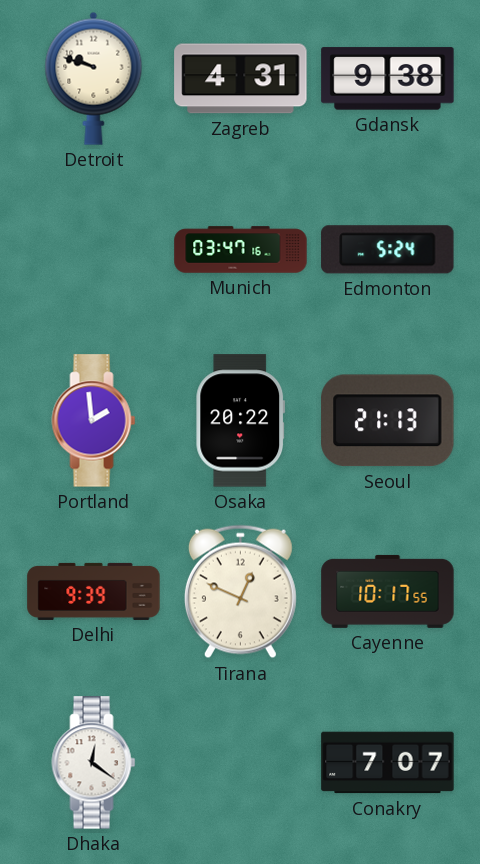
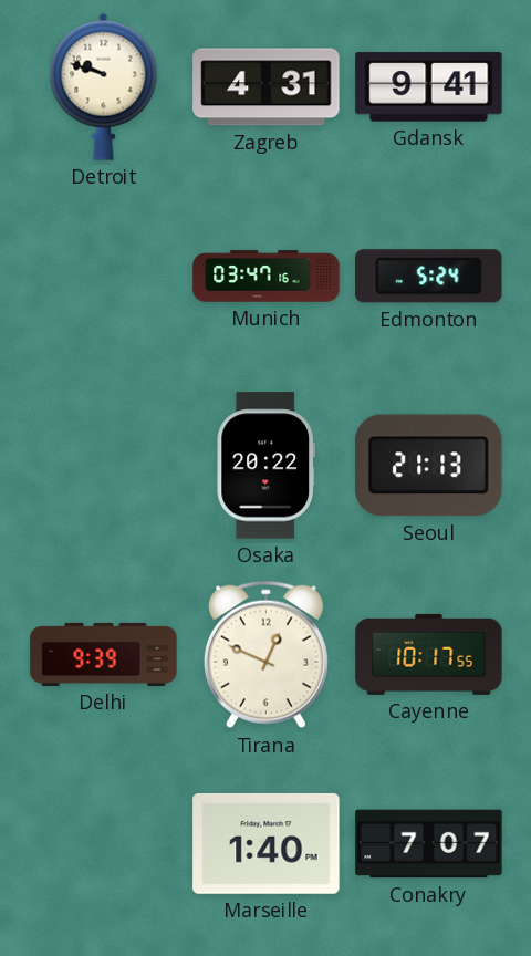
Gdansk: 9:38 -> 9:41
Portland: 1:59 -> none
Dhaka: 12:21 -> none
Marseille: none -> 1:40
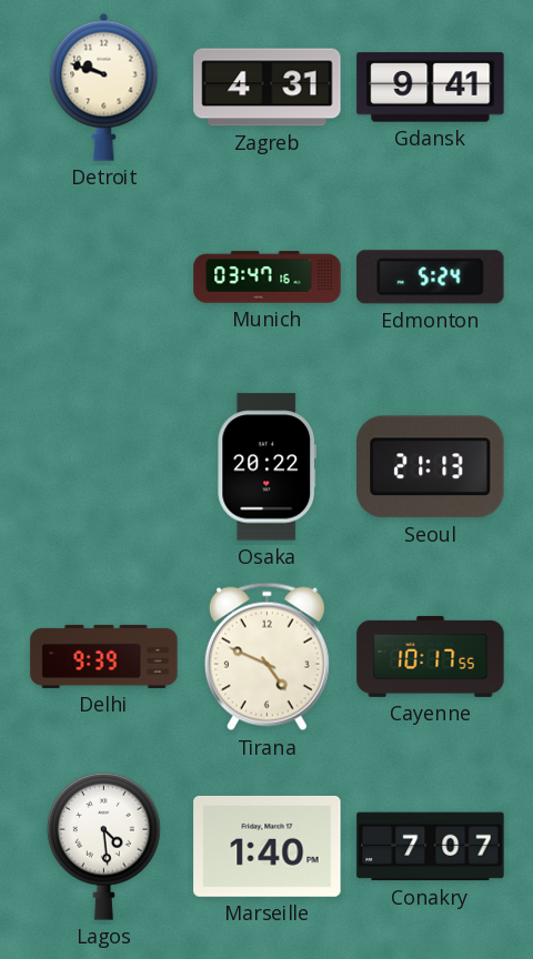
Tirana: 12:49 -> 4:49
Lagos: none -> 4:29
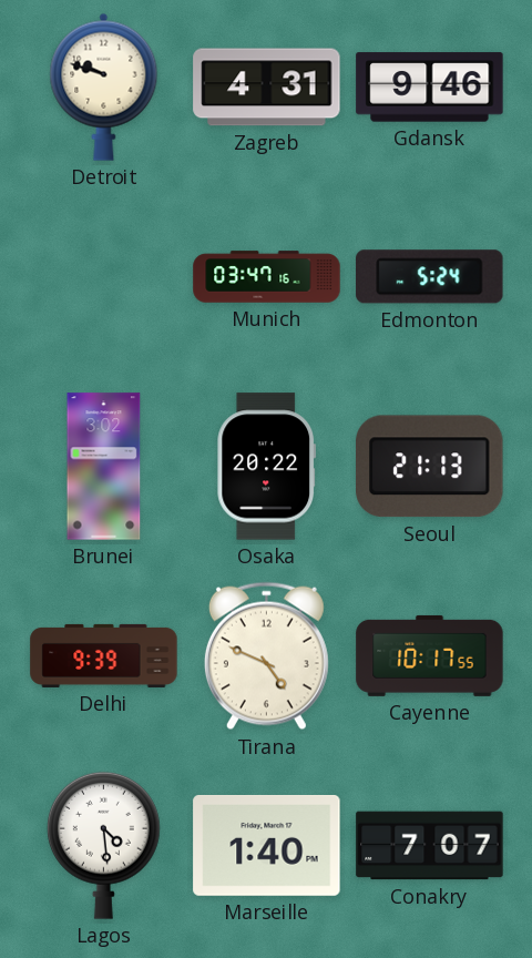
Gdansk: 9:41 -> 9:46
Brunei: none -> 3:02
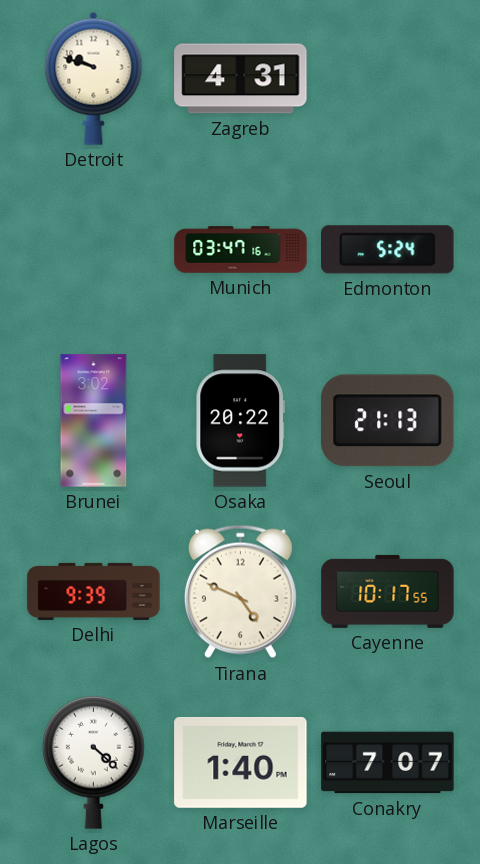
Gdansk: 9:46 -> none
Lagos: 4:29 -> 4:22
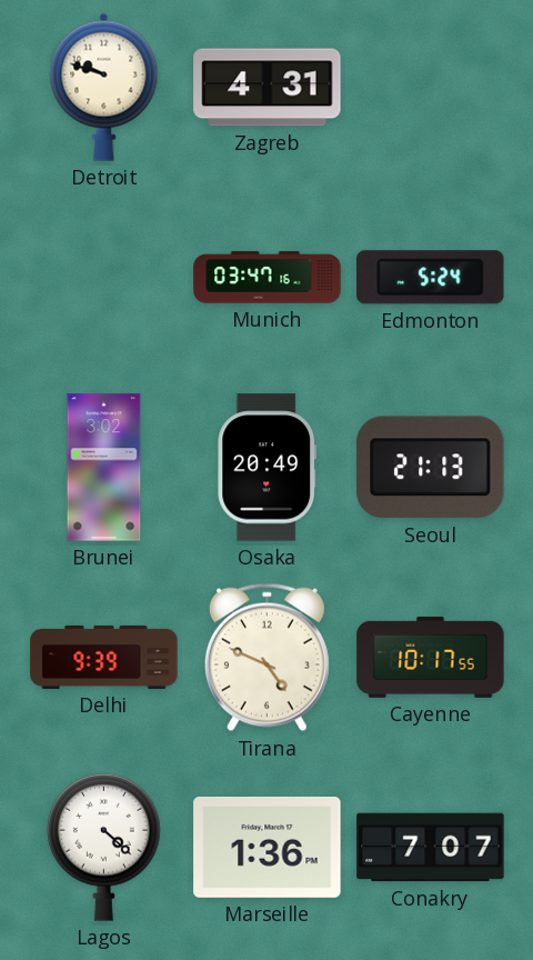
Osaka: 20:22 -> 20:49
Marseille: 1:40 -> 1:36
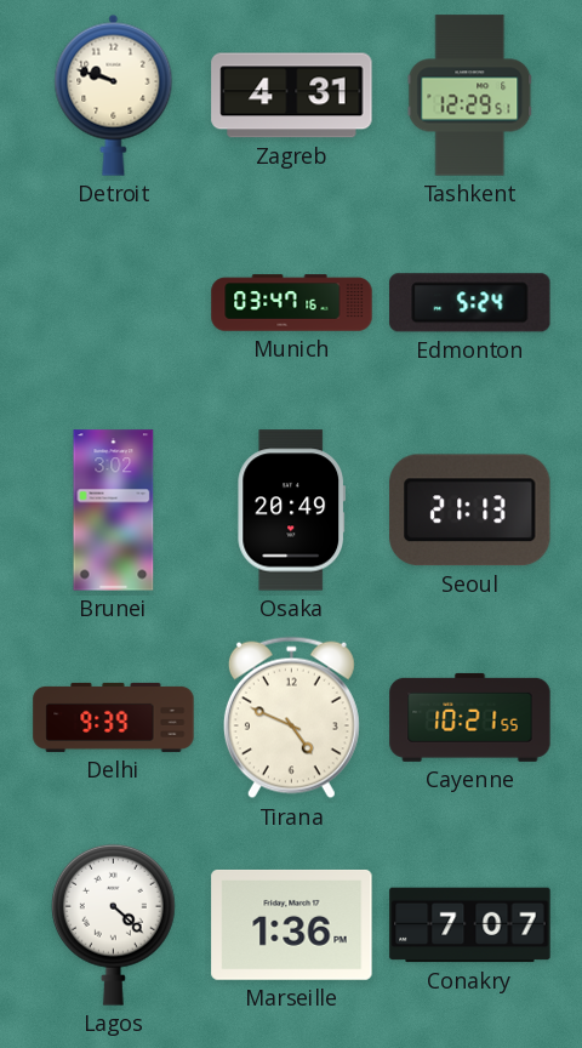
Tashkent: none -> 12:29
Cayenne: 10:17 -> 10:21
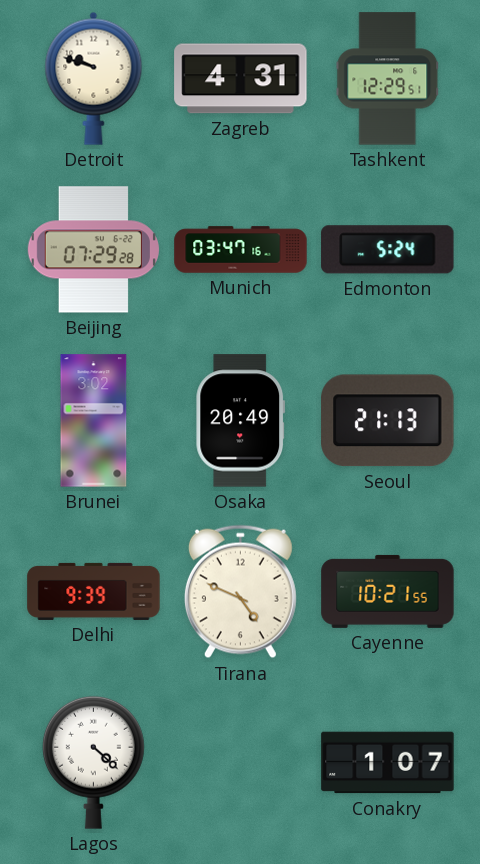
Beijing: none -> 07:29
Marseille: 1:36 -> none
Conakry: 7:07 -> 1:07
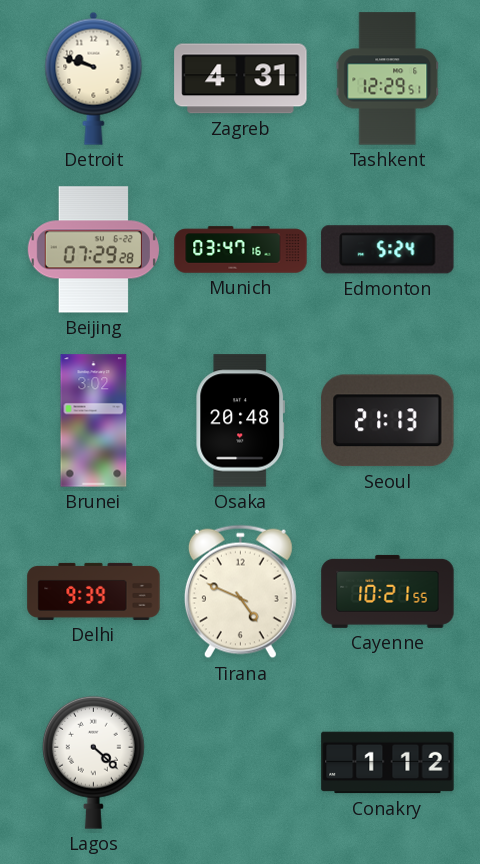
Osaka: 20:49 -> 20:48
Conakry: 1:07 -> 1:12
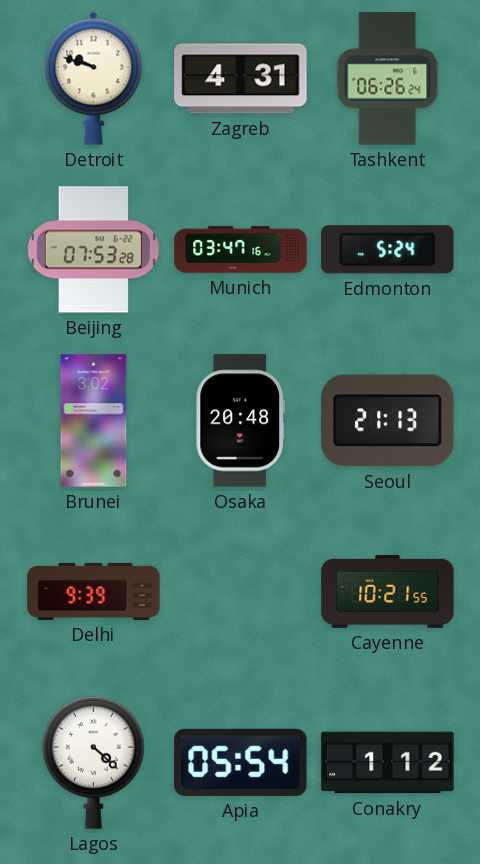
Tashkent: 12:29 -> 06:26
Beijing: 07:29 -> 07:53
Tirana: 4:49 -> none
Apia: none -> 05:54
